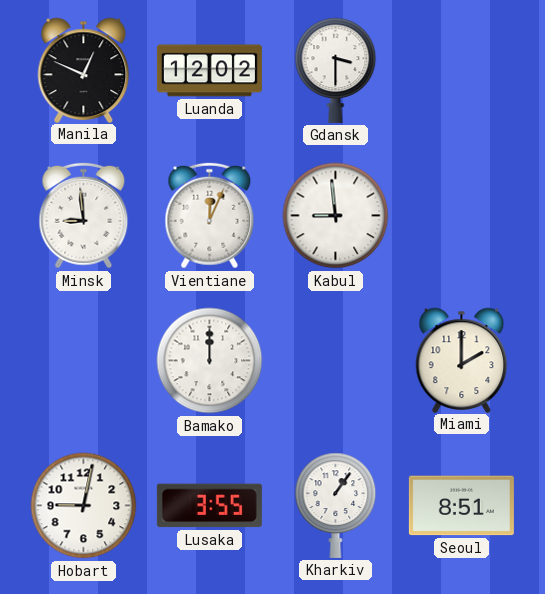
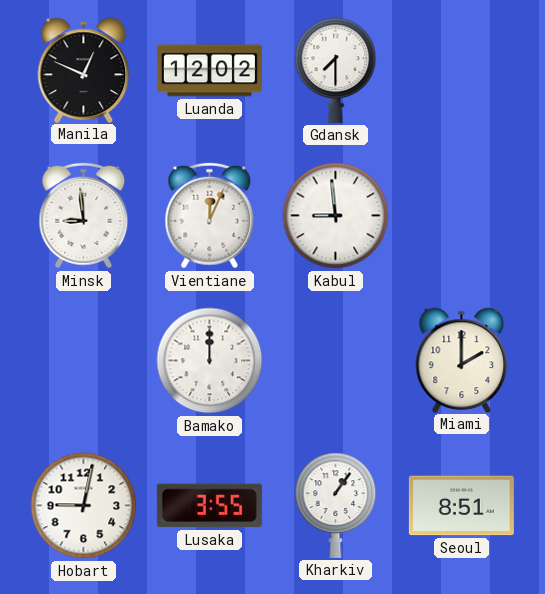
Gdansk: 3:30 -> 7:30
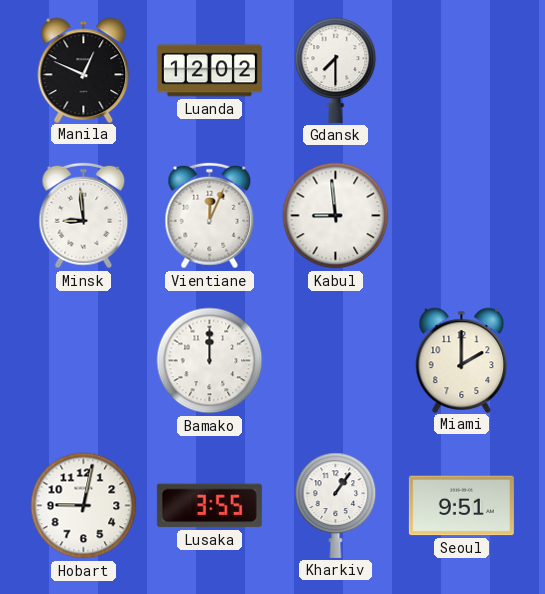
Seoul: 8:51 -> 9:51
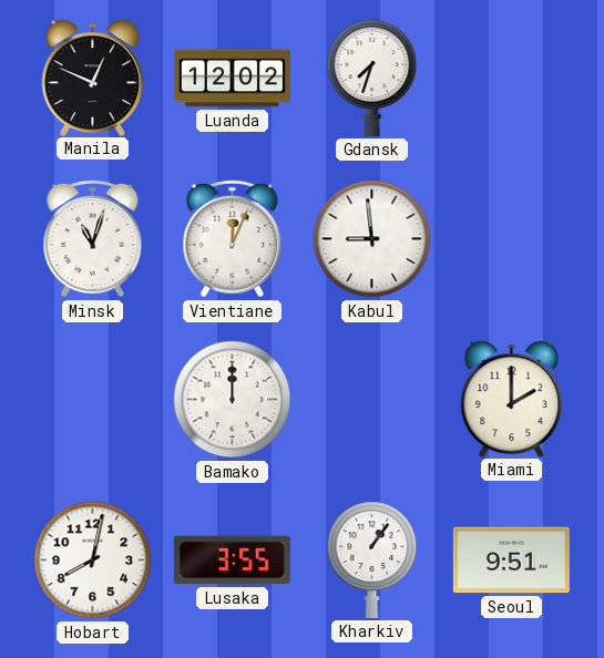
Gdansk: 7:30 -> 7:33
Minsk: 8:59 -> 11:03
Hobart: 9:02 -> 8:02
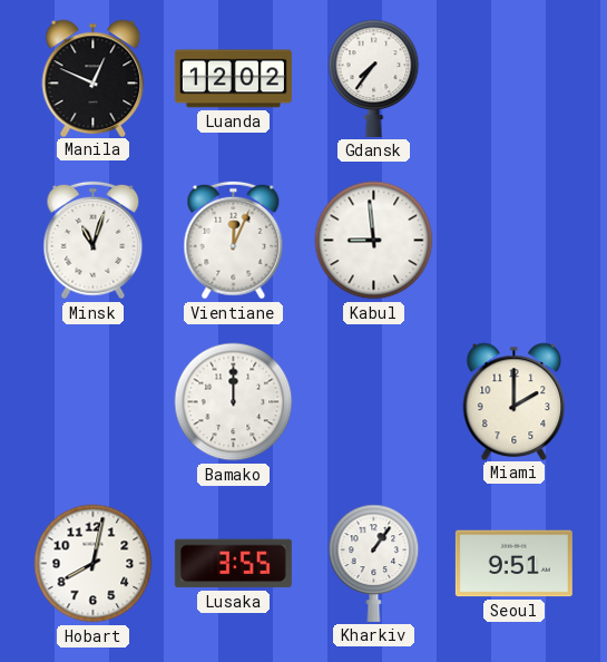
Gdansk: 7:33 -> 7:36
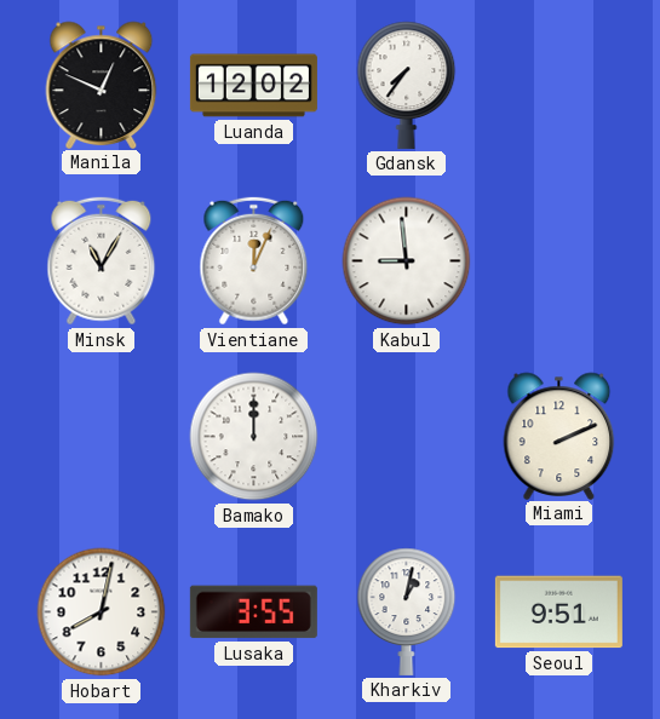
Minsk: 11:03 -> 11:05
Miami: 2:00 -> 2:11
Kharkiv: 1:06 -> 1:02
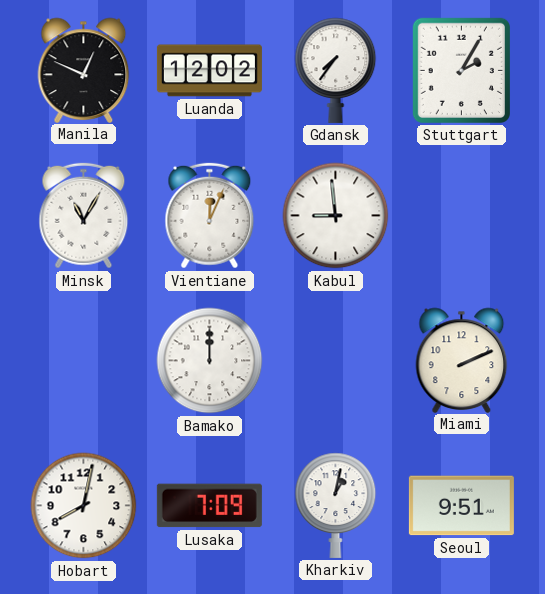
Stuttgart: none -> 2:05
Lusaka: 3:55 -> 7:09
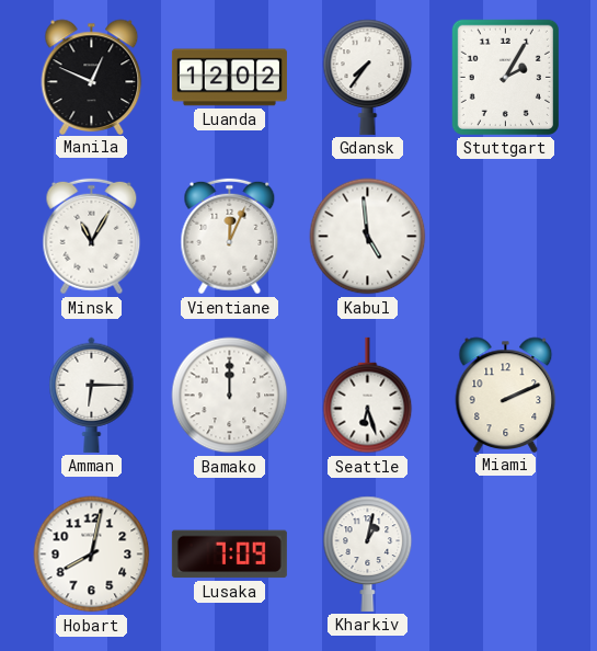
Kabul: 8:59 -> 4:59
Amman: none -> 6:15
Seattle: none -> 6:27
Seoul: 9:51 -> none
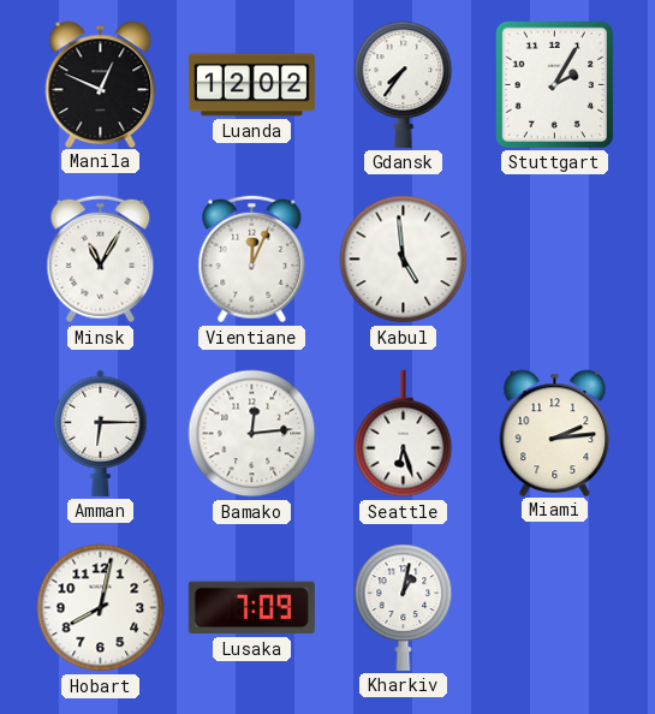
Bamako: 12:00 -> 12:14
Miami: 2:11 -> 2:14
